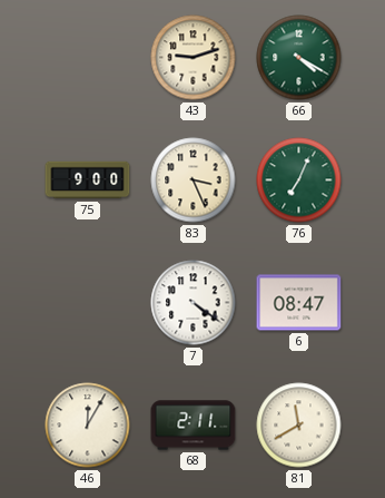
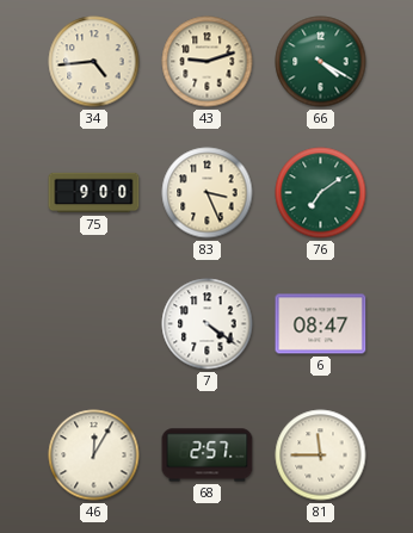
34: none -> 4:44
76: 7:04 -> 7:09
68: 2:11 -> 2:57
81: 11:40 -> 11:45
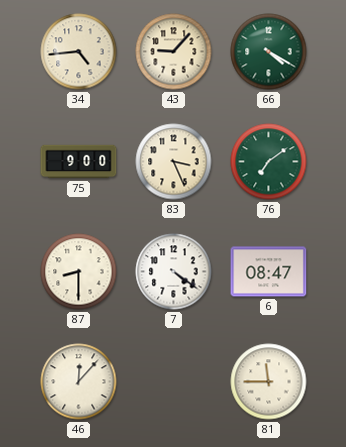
43: 9:12 -> 9:07
87: none -> 8:30
46: 12:05 -> 12:07
68: 2:57 -> none
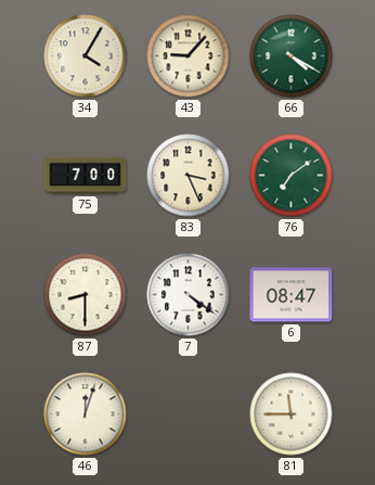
34: 4:44 -> 4:05
75: 9:00 -> 7:00
46: 12:07 -> 12:03
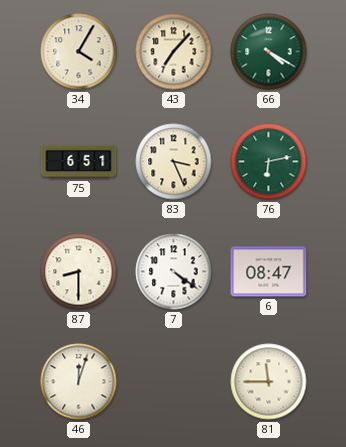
43: 9:07 -> 7:07
75: 7:00 -> 6:51
76: 7:09 -> 6:13
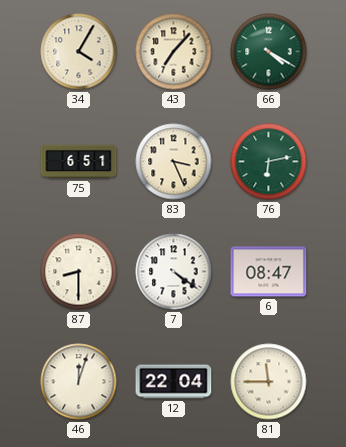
12: none -> 22:04
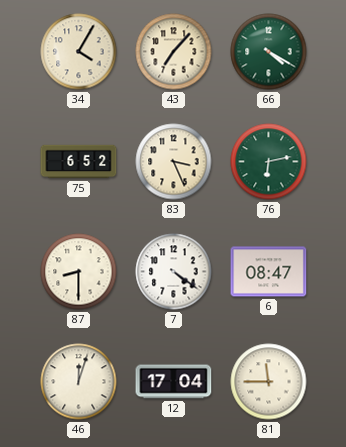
75: 6:51 -> 6:52
12: 22:04 -> 17:04
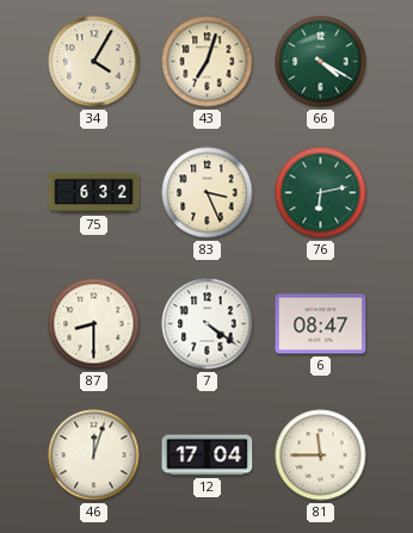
43: 7:07 -> 7:03
75: 6:52 -> 6:32
